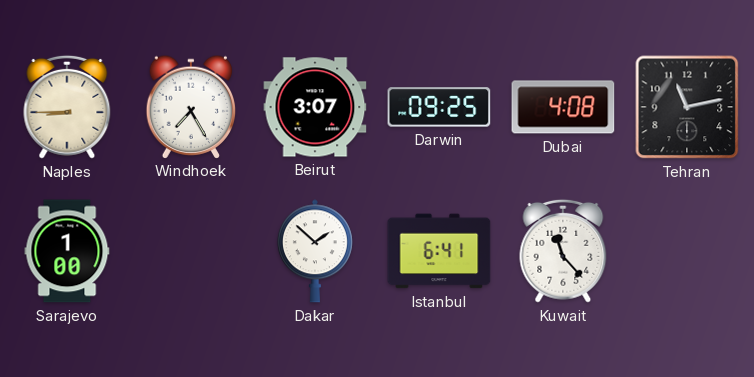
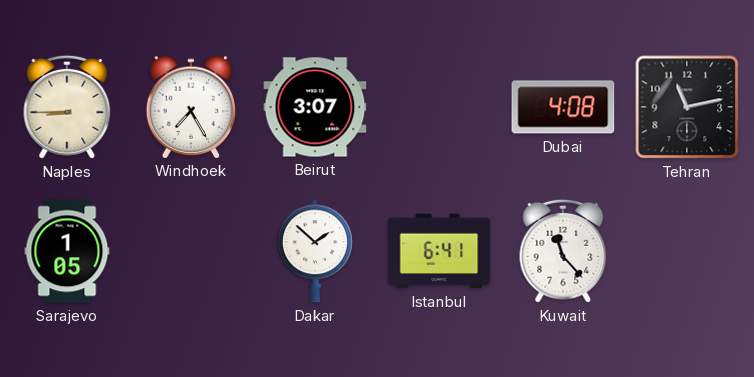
Darwin: 09:25 -> none
Sarajevo: 1:00 -> 1:05
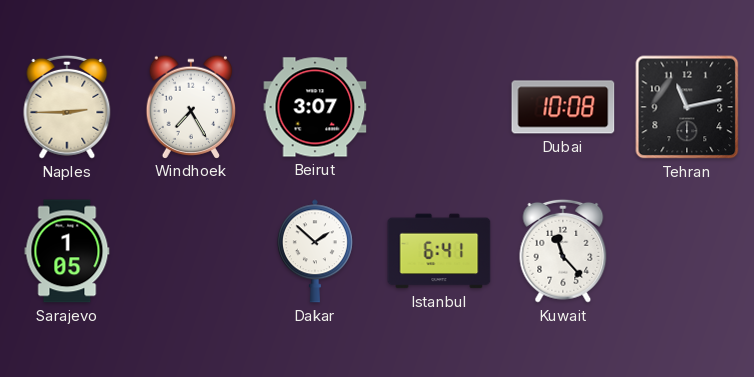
Naples: 8:45 -> 2:45
Dubai: 4:08 -> 10:08
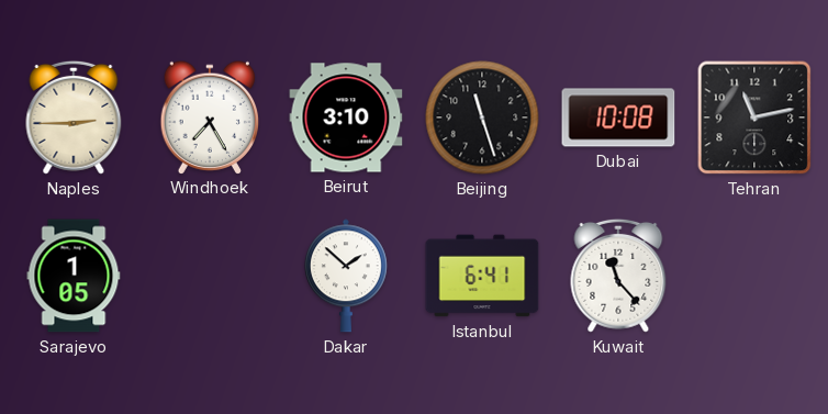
Beirut: 3:07 -> 3:10
Beijing: none -> 11:27
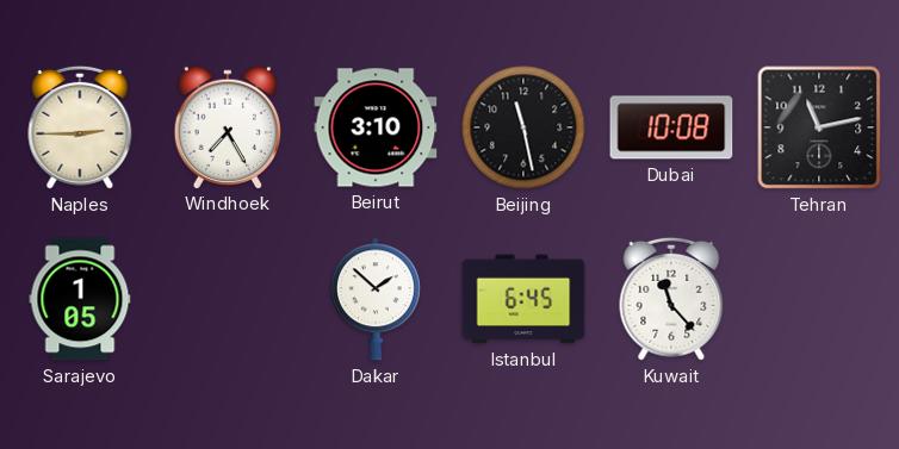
Beijing: 11:27 -> 11:28
Istanbul: 6:41 -> 6:45
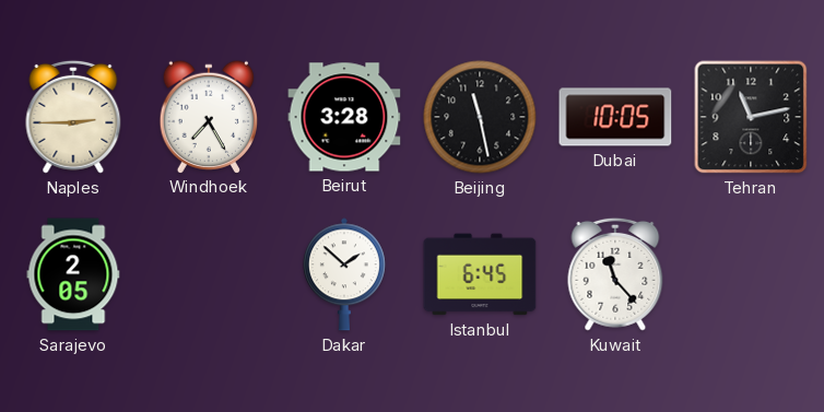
Beirut: 3:10 -> 3:28
Dubai: 10:08 -> 10:05
Sarajevo: 1:05 -> 2:05
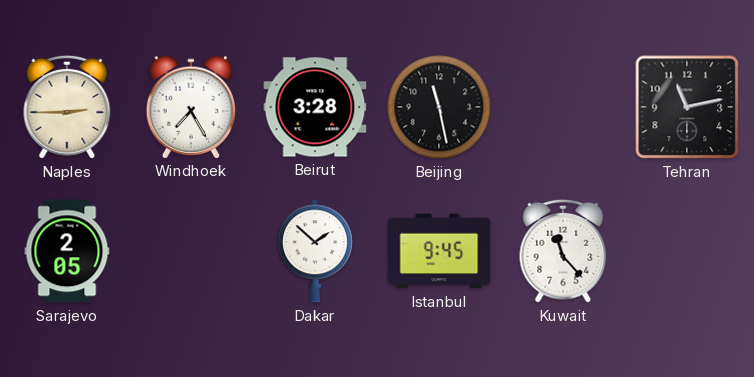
Dubai: 10:05 -> none
Istanbul: 6:45 -> 9:45
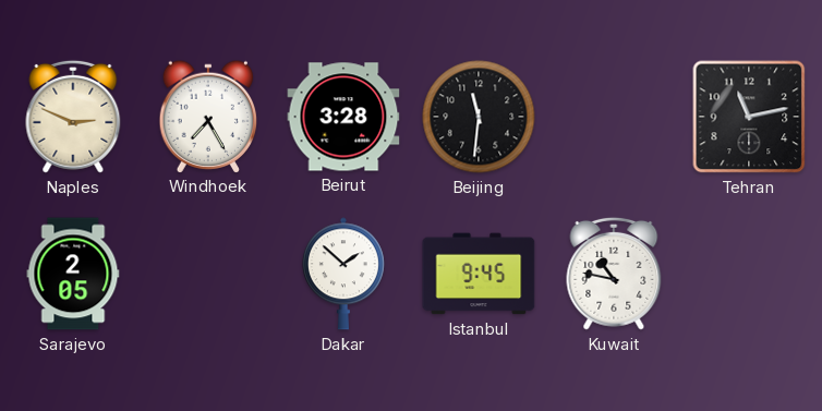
Naples: 2:45 -> 2:49
Beijing: 11:28 -> 11:31
Kuwait: 11:23 -> 10:47
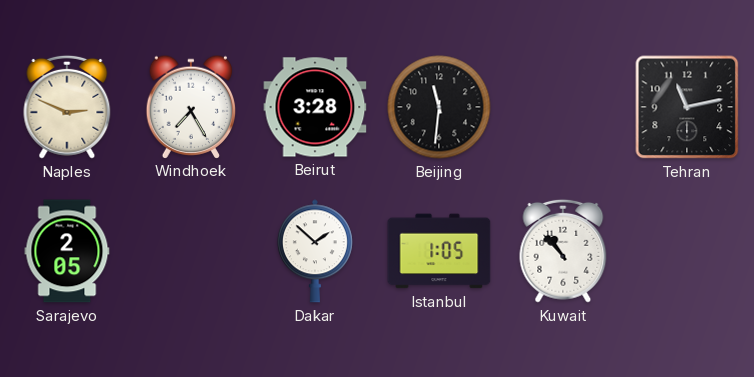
Istanbul: 9:45 -> 1:05
Kuwait: 10:47 -> 10:53
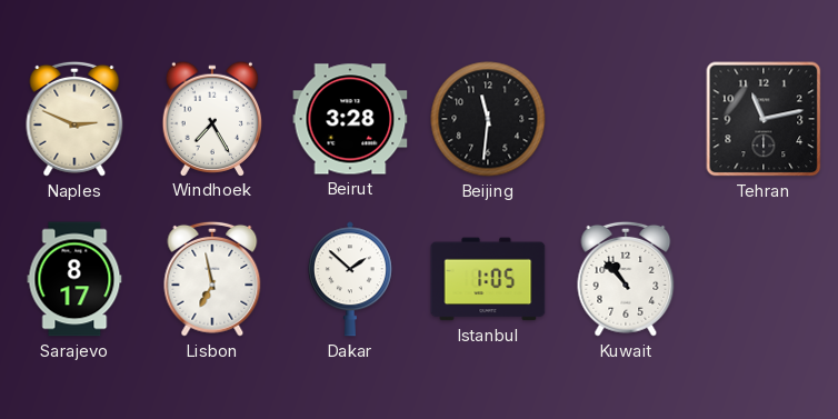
Sarajevo: 2:05 -> 8:17
Lisbon: none -> 6:58
